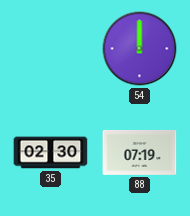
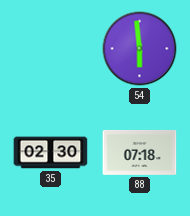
54: 12:00 -> 5:59
88: 07:19 -> 07:18
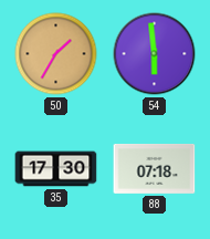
50: none -> 1:35
35: 02:30 -> 17:30
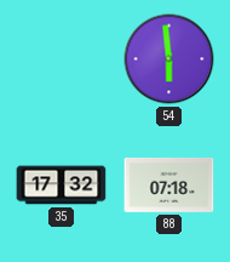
50: 1:35 -> none
35: 17:30 -> 17:32
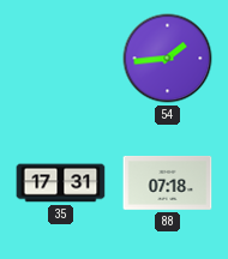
54: 5:59 -> 1:44
35: 17:32 -> 17:31
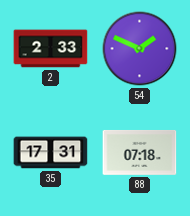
2: none -> 2:33
54: 1:44 -> 1:49
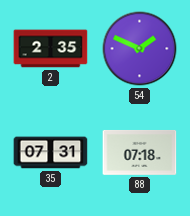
2: 2:33 -> 2:35
35: 17:31 -> 07:31
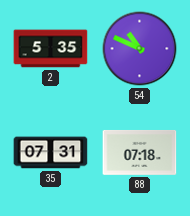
2: 2:35 -> 5:35
54: 1:49 -> 10:49
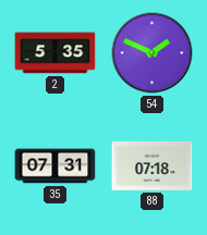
54: 10:49 -> 1:49
